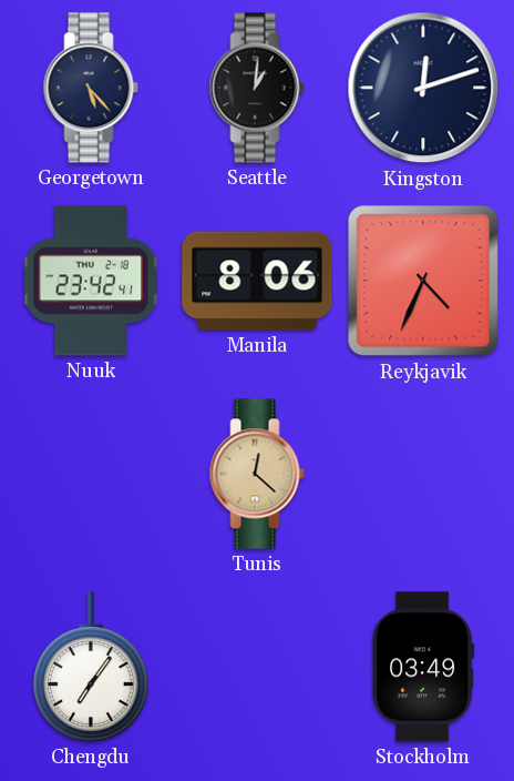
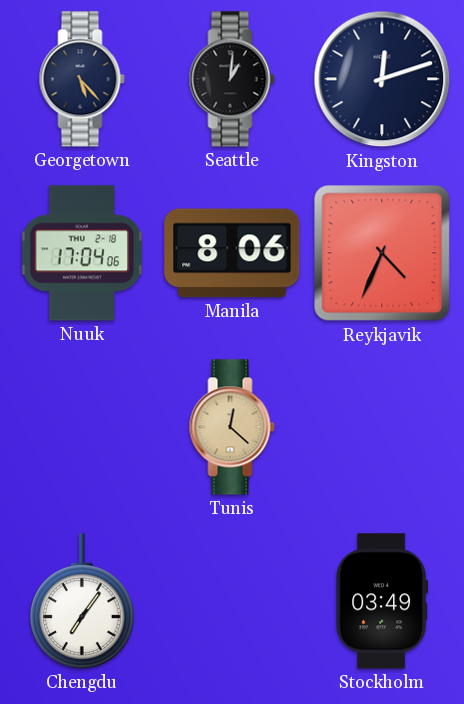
Nuuk: 23:42 -> 17:04
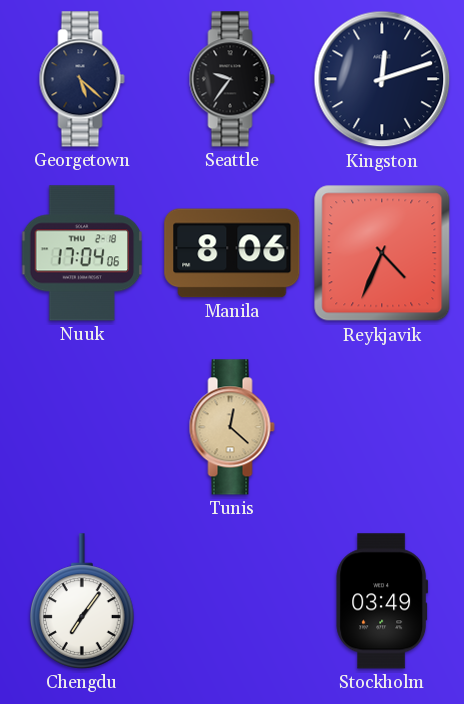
Georgetown: 5:23 -> 5:22
Seattle: 1:01 -> 9:36
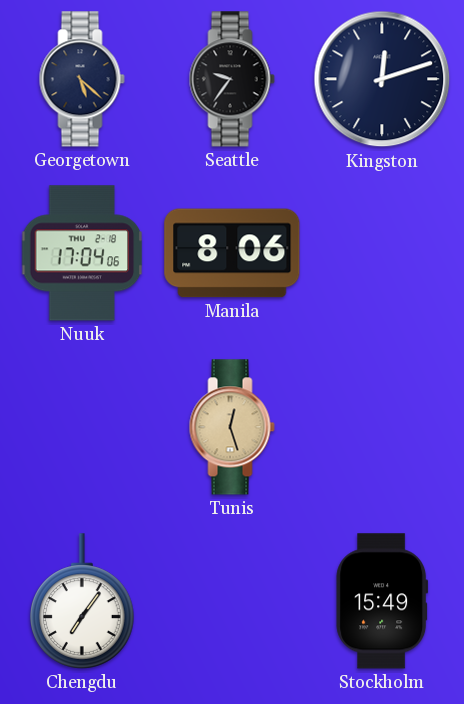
Reykjavik: 4:34 -> none
Tunis: 12:22 -> 12:27
Stockholm: 03:49 -> 15:49
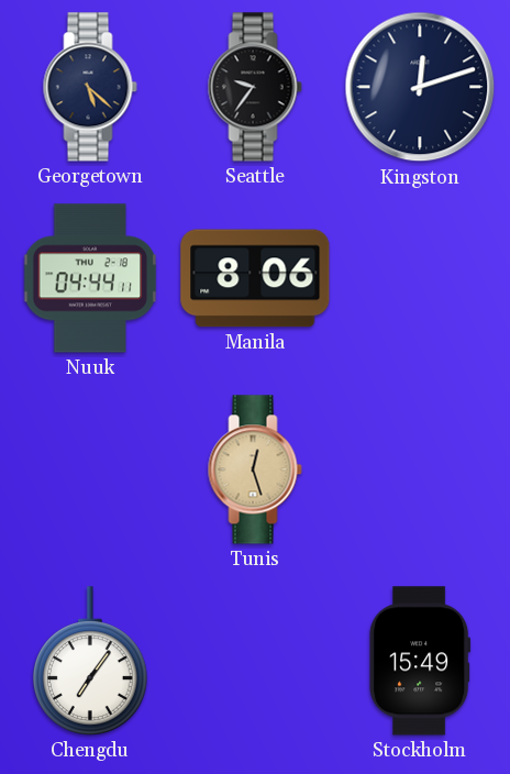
Nuuk: 17:04 -> 04:44
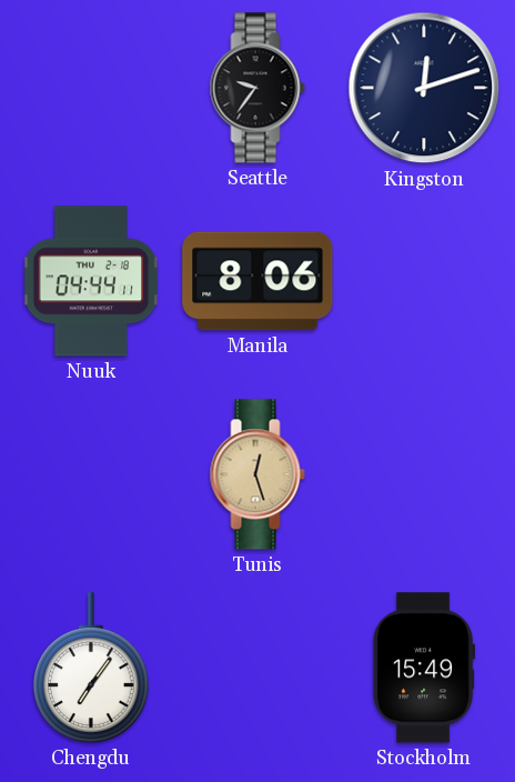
Georgetown: 5:22 -> none
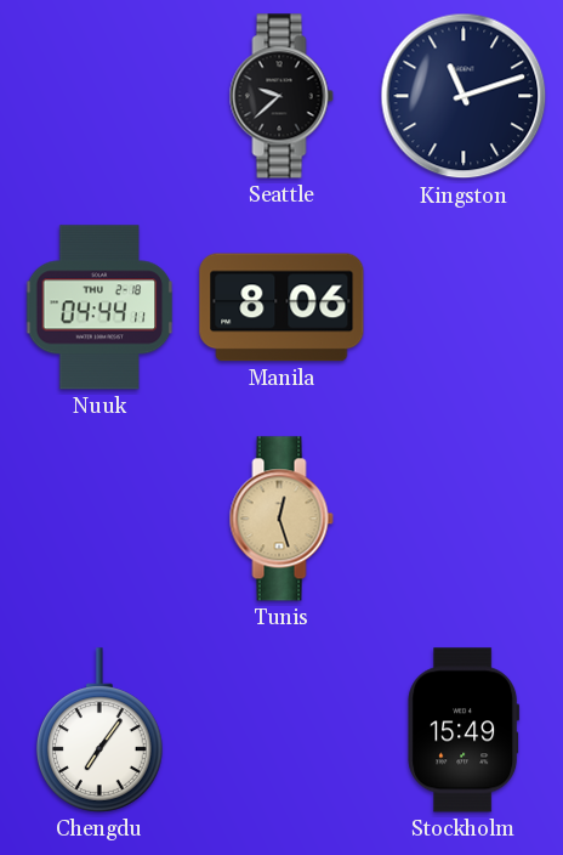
Seattle: 9:36 -> 9:38
Kingston: 12:12 -> 11:12
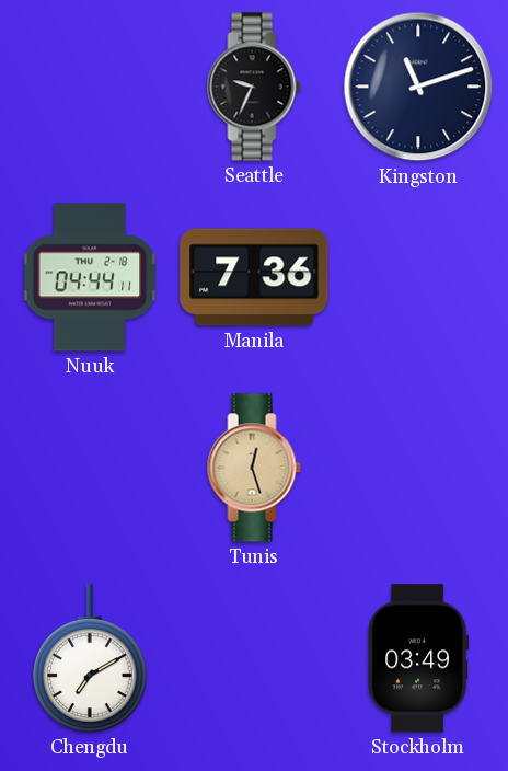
Seattle: 9:38 -> 9:34
Manila: 8:06 -> 7:36
Chengdu: 7:06 -> 7:10
Stockholm: 15:49 -> 03:49
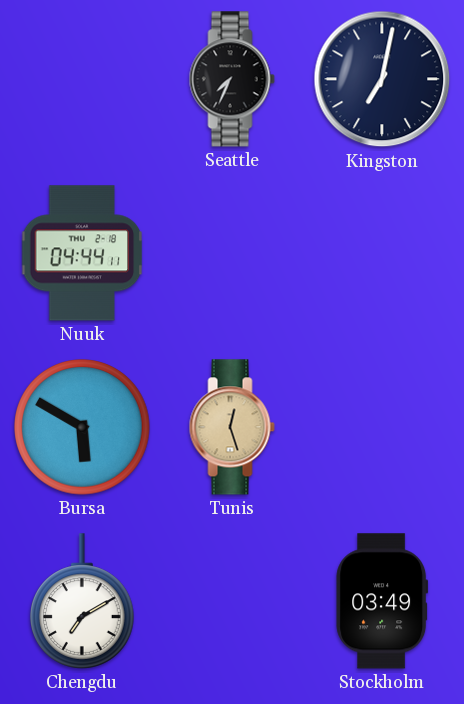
Seattle: 9:34 -> 7:34
Kingston: 11:12 -> 7:02
Manila: 7:36 -> none
Bursa: none -> 5:50
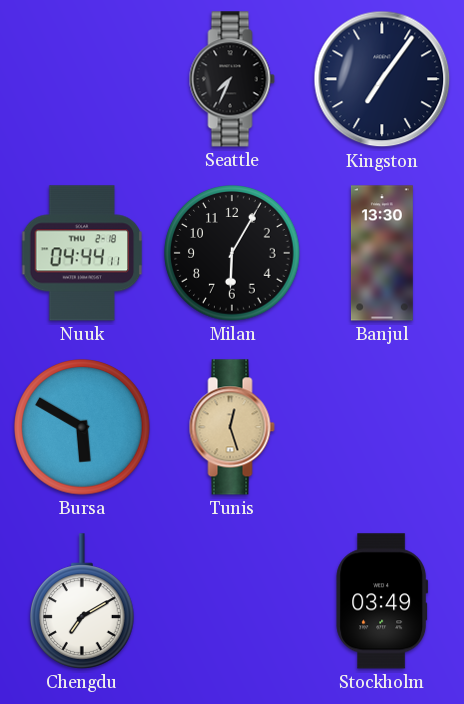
Kingston: 7:02 -> 7:06
Milan: none -> 6:05
Banjul: none -> 13:30
